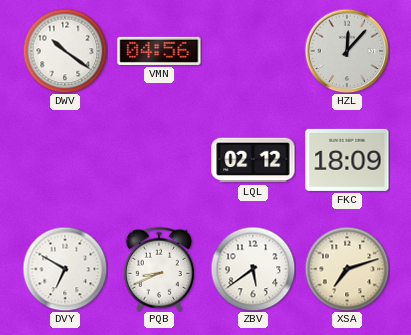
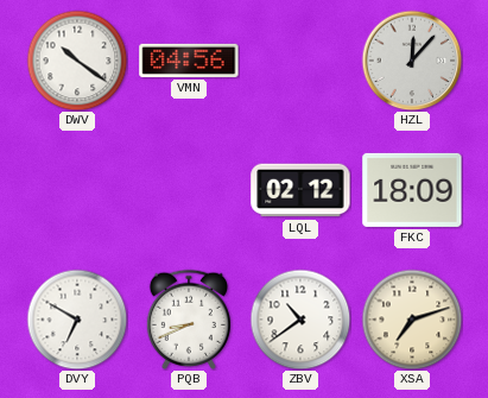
ZBV: 5:39 -> 10:39
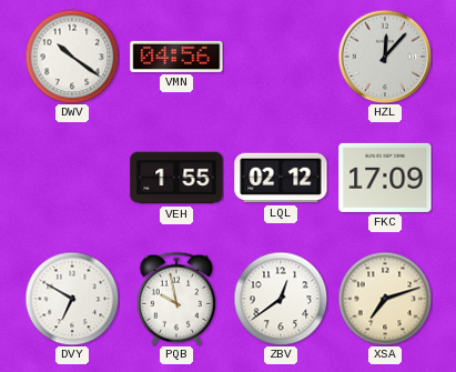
VEH: none -> 1:55
FKC: 18:09 -> 17:09
PQB: 8:41 -> 9:58
ZBV: 10:39 -> 12:39
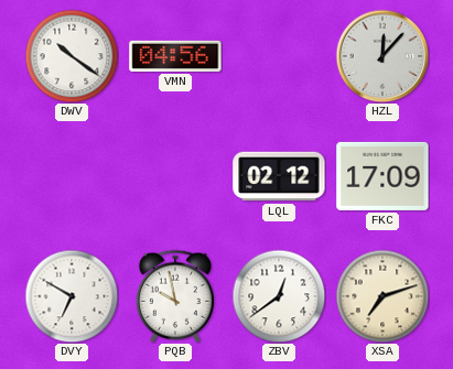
VEH: 1:55 -> none
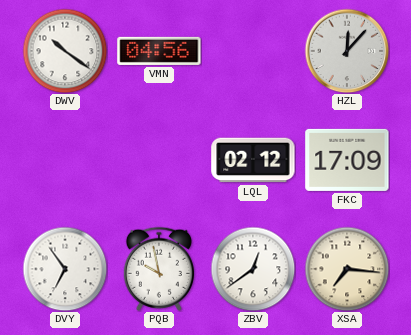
DVY: 6:50 -> 6:54
XSA: 7:12 -> 7:16
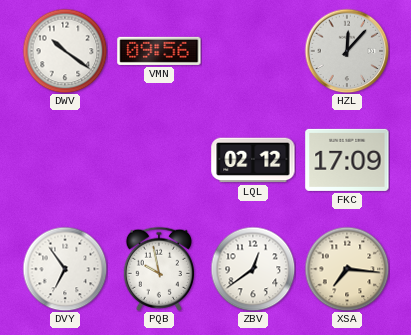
VMN: 04:56 -> 09:56
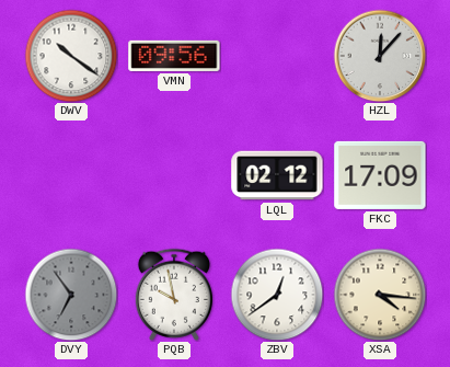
DVY dial: white -> grey
XSA: 7:16 -> 4:16
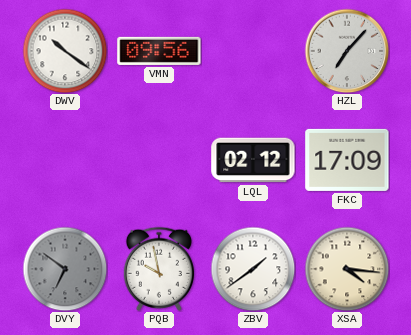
HZL: 12:07 -> 7:07
DVY: 6:54 -> 6:51
ZBV: 12:39 -> 1:39
